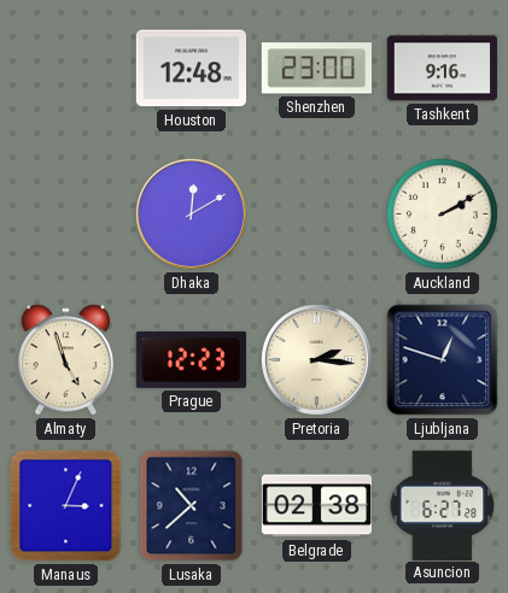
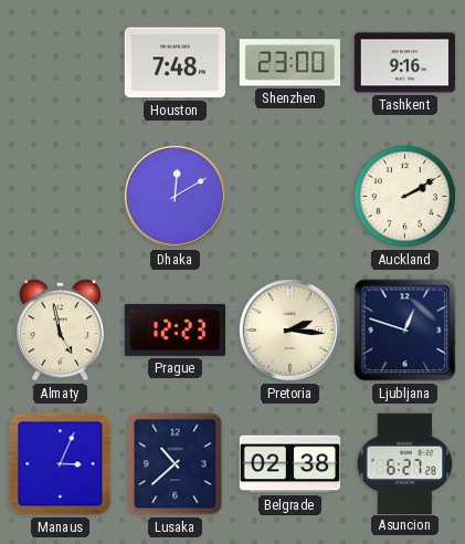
Houston: 12:48 -> 7:48
Almaty: 4:57 -> 4:58
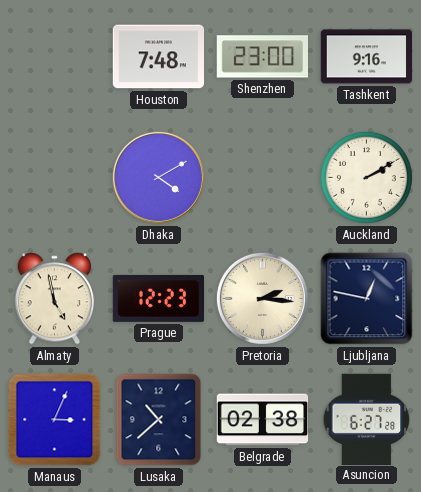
Dhaka: 12:10 -> 4:10
Ljubljana: 12:48 -> 12:47
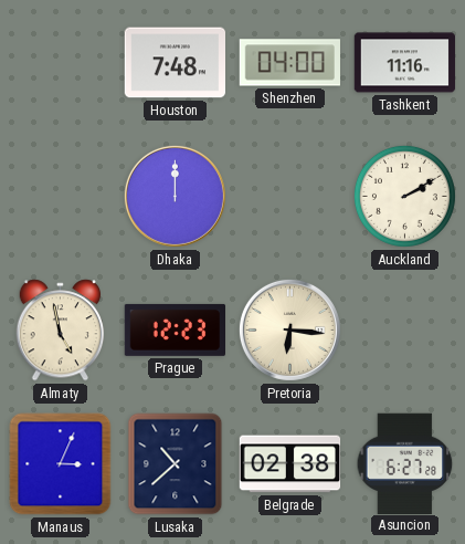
Shenzhen: 23:00 -> 04:00
Tashkent: 9:16 -> 11:16
Dhaka: 4:10 -> 12:00
Pretoria: 2:16 -> 6:16
Ljubljana: 12:47 -> none
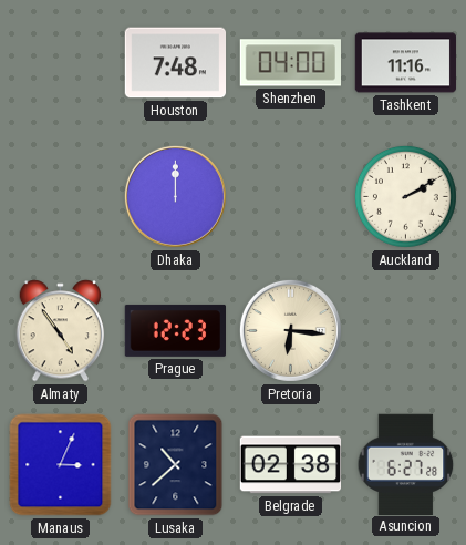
Almaty: 4:58 -> 4:54
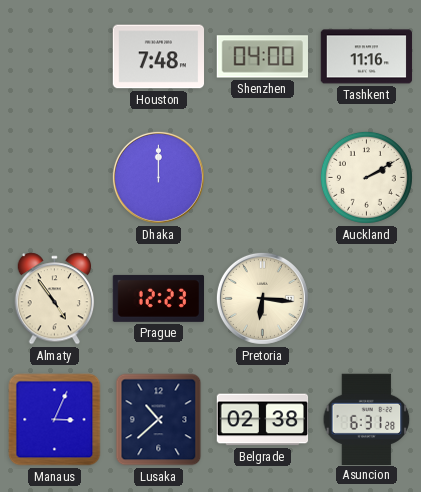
Asuncion: 6:27 -> 6:31
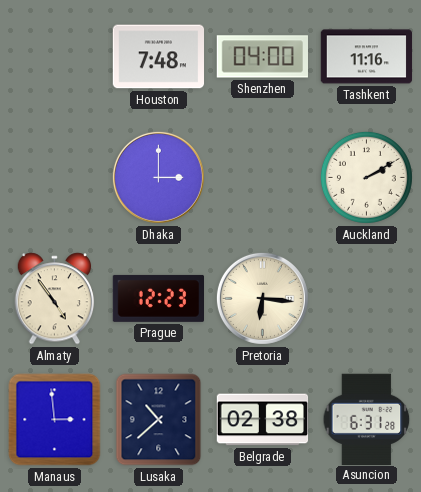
Dhaka: 12:00 -> 3:00
Manaus: 3:04 -> 2:59
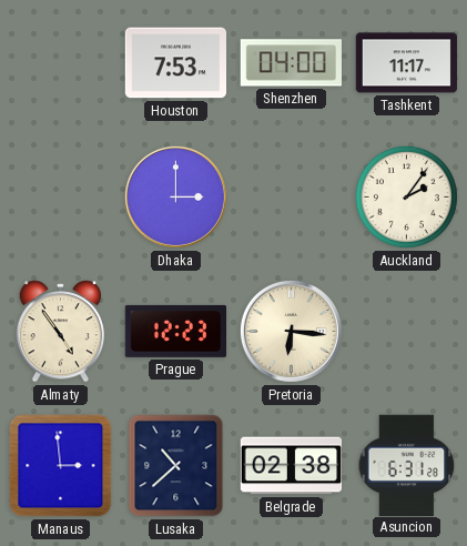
Houston: 7:48 -> 7:53
Tashkent: 11:16 -> 11:17
Auckland: 2:10 -> 2:06
